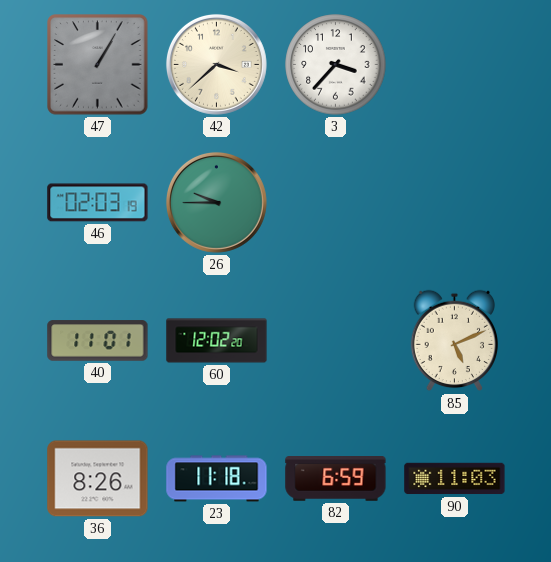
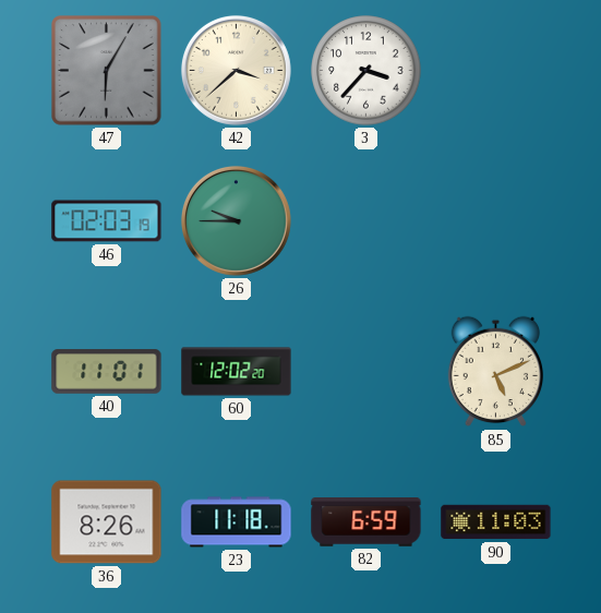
47: 1:05 -> 6:05
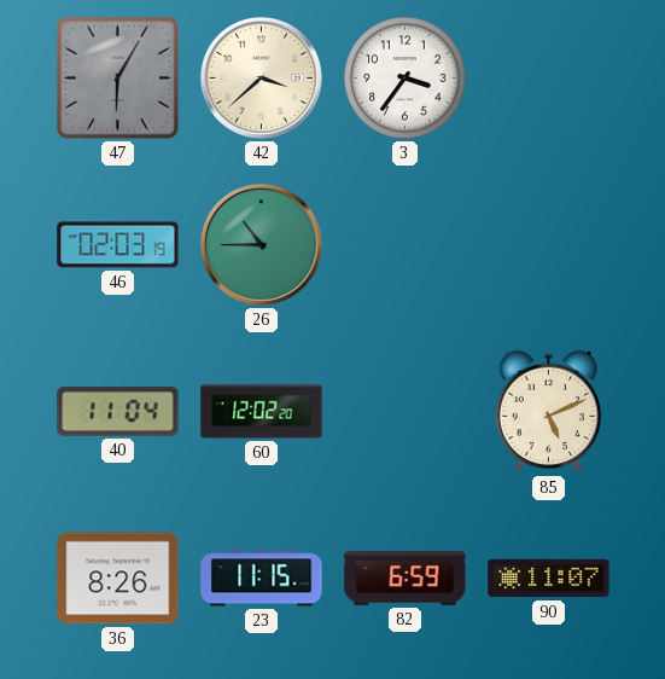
3: 3:37 -> 3:36
26: 9:45 -> 10:45
40: 11:01 -> 11:04
23: 11:18 -> 11:15
90: 11:03 -> 11:07
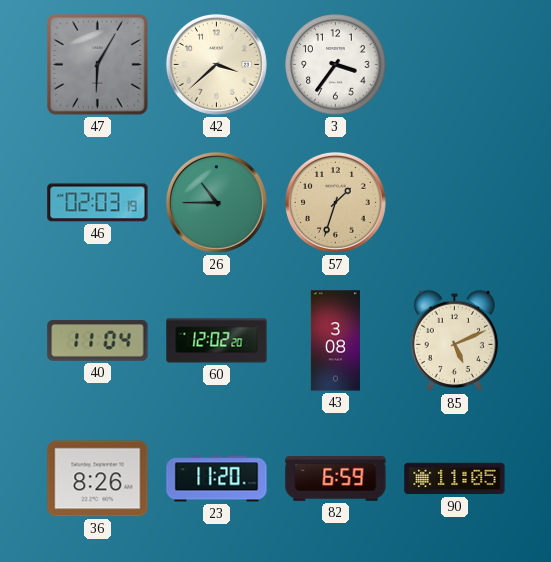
57: none -> 1:33
43: none -> 3:08
23: 11:15 -> 11:20
90: 11:07 -> 11:05
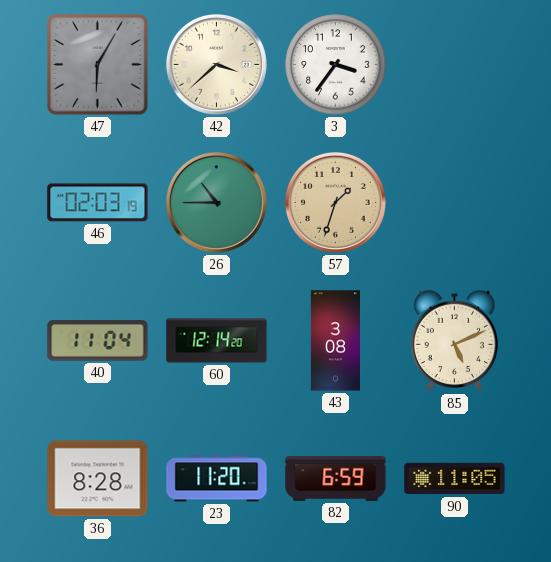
60: 12:02 -> 12:14
36: 8:26 -> 8:28
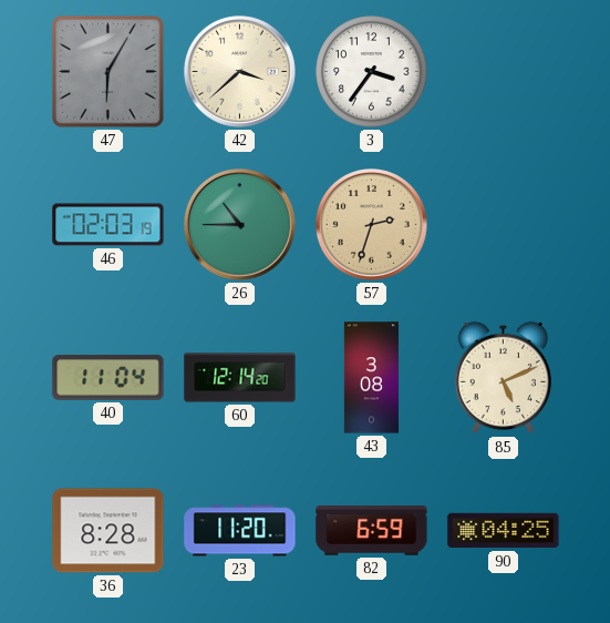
57: 1:33 -> 2:33
90: 11:05 -> 04:25
